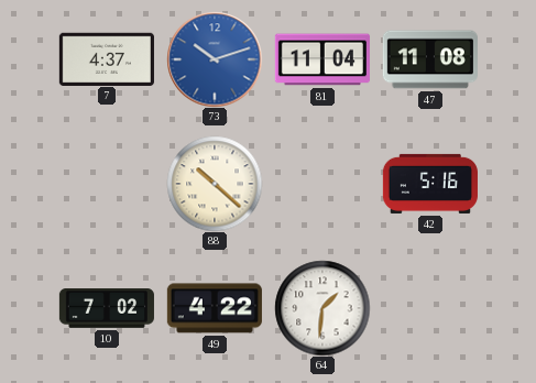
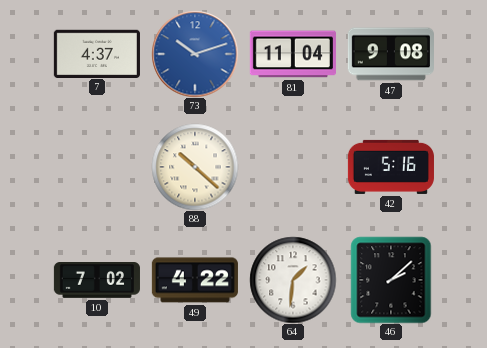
47: 11:08 -> 9:08
46: none -> 2:08
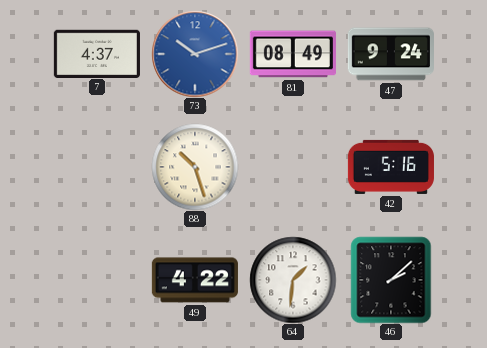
81: 11:04 -> 08:49
47: 9:08 -> 9:24
88: 10:22 -> 10:27
10: 7:02 -> none
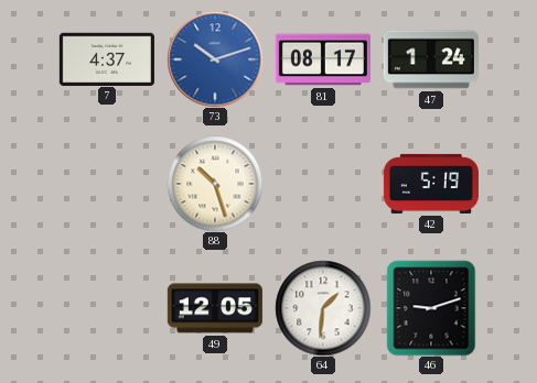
81: 08:49 -> 08:17
47: 9:24 -> 1:24
42: 5:16 -> 5:19
49: 4:22 -> 12:05
46: 2:08 -> 9:12
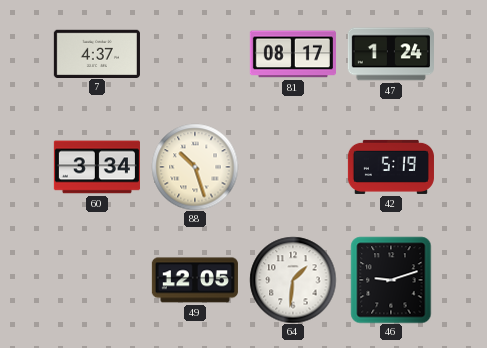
73: 10:12 -> none
60: none -> 3:34
